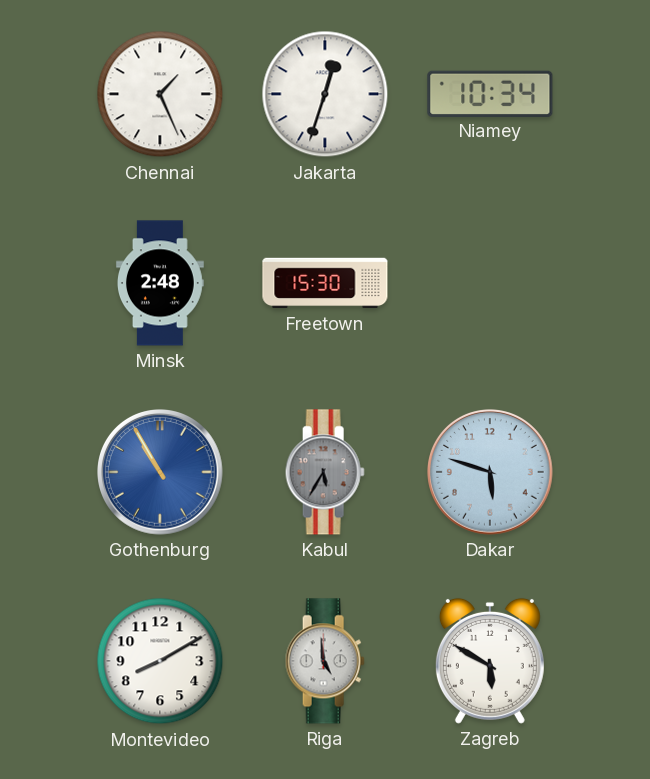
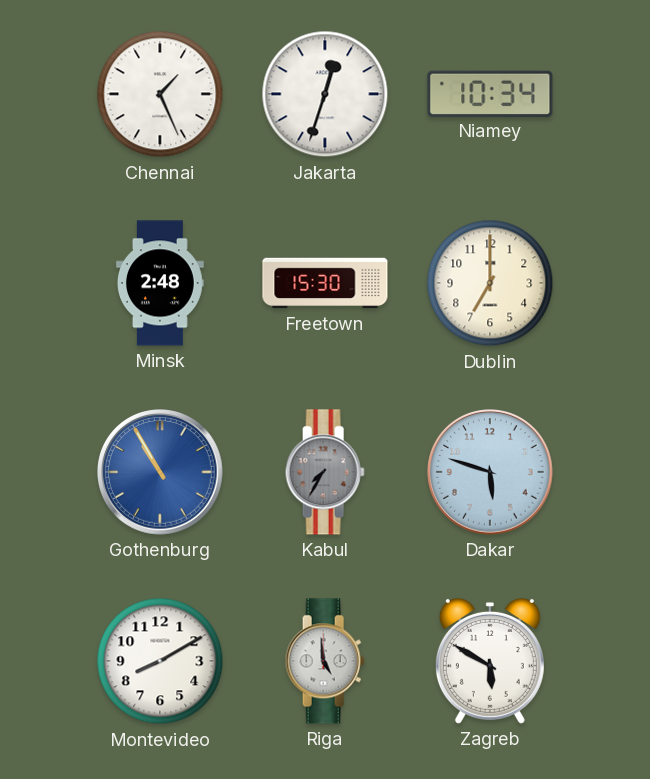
Dublin: none -> 7:00
Kabul: 5:35 -> 7:35
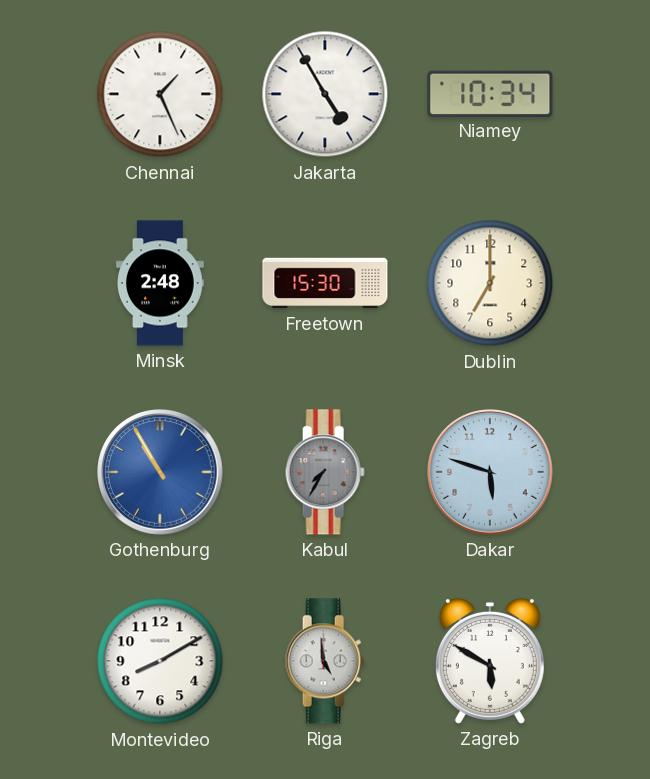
Jakarta: 12:33 -> 4:55
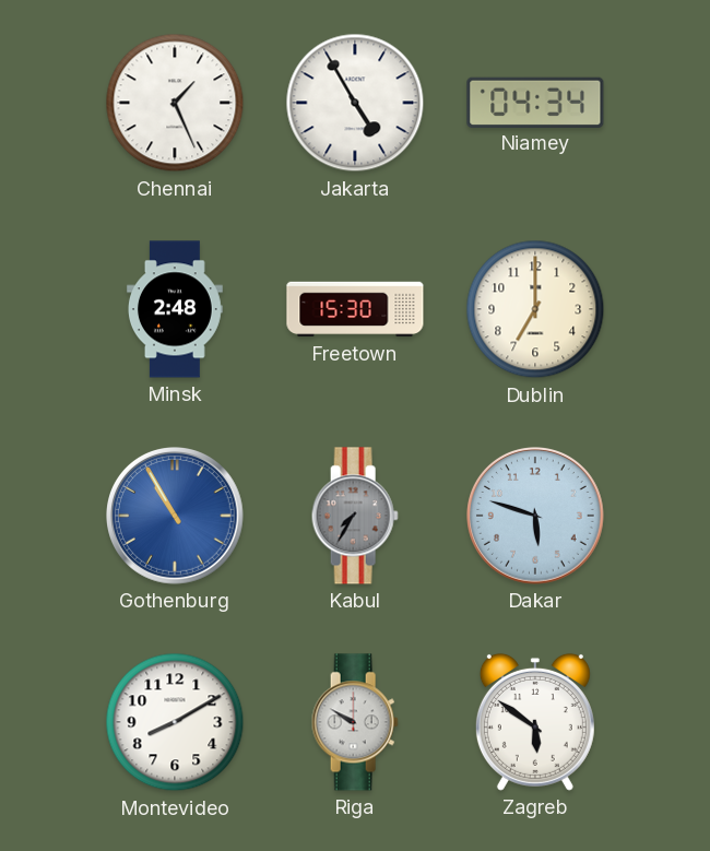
Niamey: 10:34 -> 04:34
Riga: 4:59 -> 9:50
Zagreb: 5:50 -> 5:51
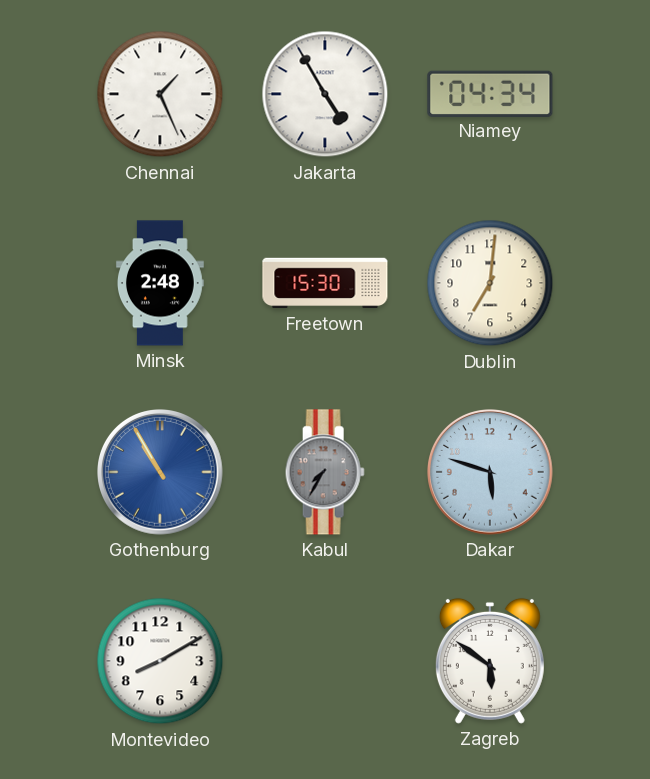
Dublin: 7:00 -> 7:01
Riga: 9:50 -> none
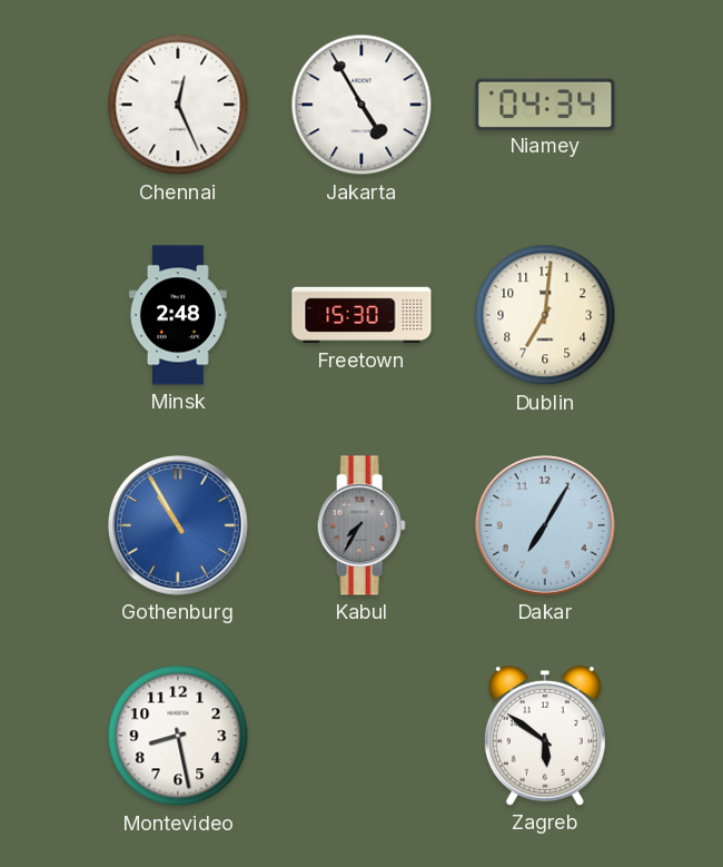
Chennai: 1:26 -> 12:26
Dakar: 5:48 -> 7:05
Montevideo: 8:10 -> 8:28
